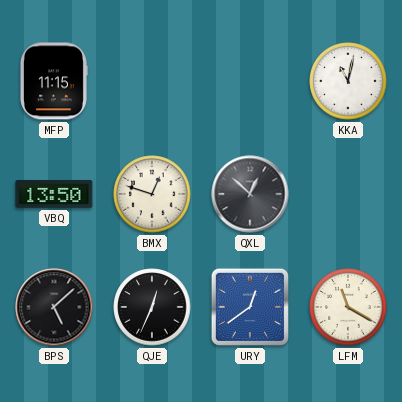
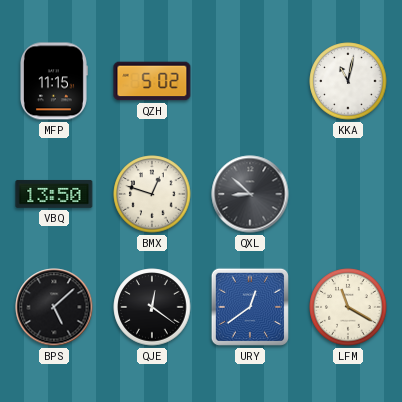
QZH: none -> 5:02
QXL: 12:52 -> 8:52
QJE: 12:34 -> 12:21
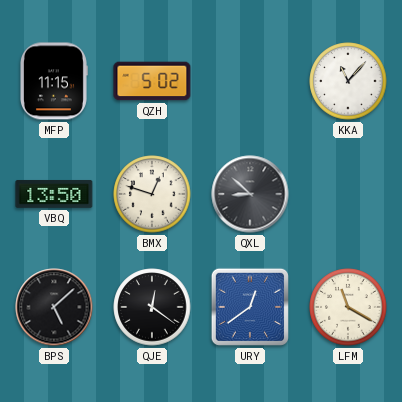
KKA: 11:02 -> 11:07
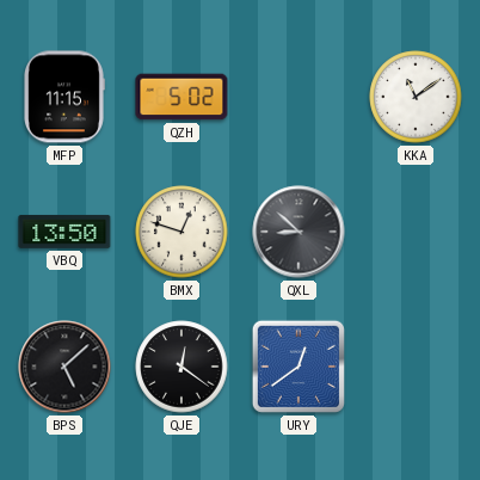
KKA: 11:07 -> 11:09
LFM: 11:20 -> none
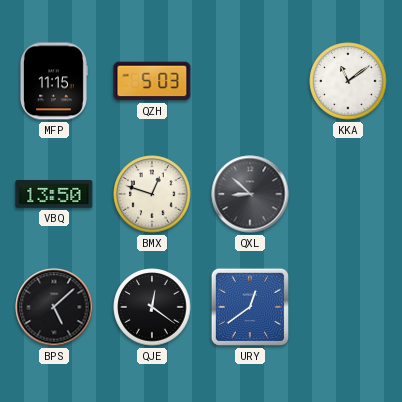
QZH: 5:02 -> 5:03
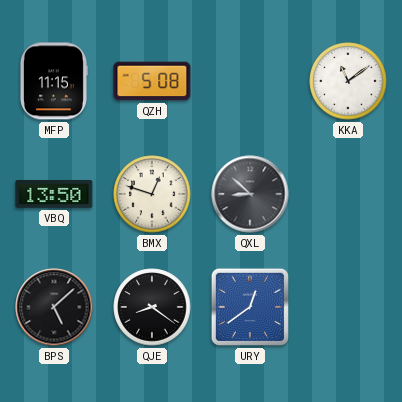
QZH: 5:03 -> 5:08
QJE: 12:21 -> 8:21
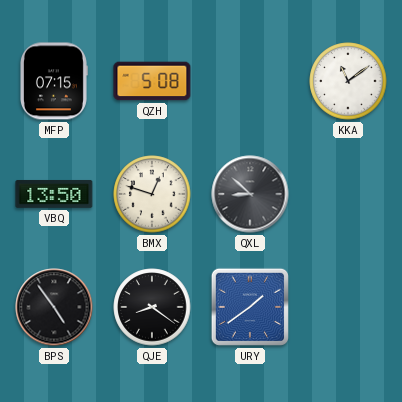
MFP: 11:15 -> 07:15
BPS: 5:08 -> 4:54
URY: 12:39 -> 1:39
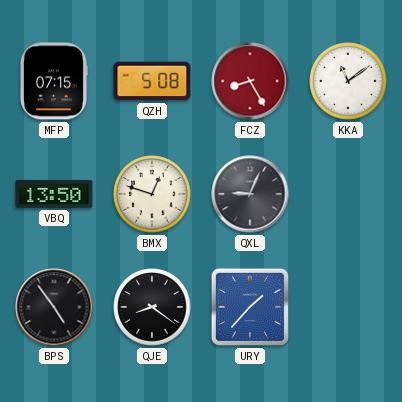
FCZ: none -> 8:25
QXL: 8:52 -> 9:04
URY: 1:39 -> 1:37
